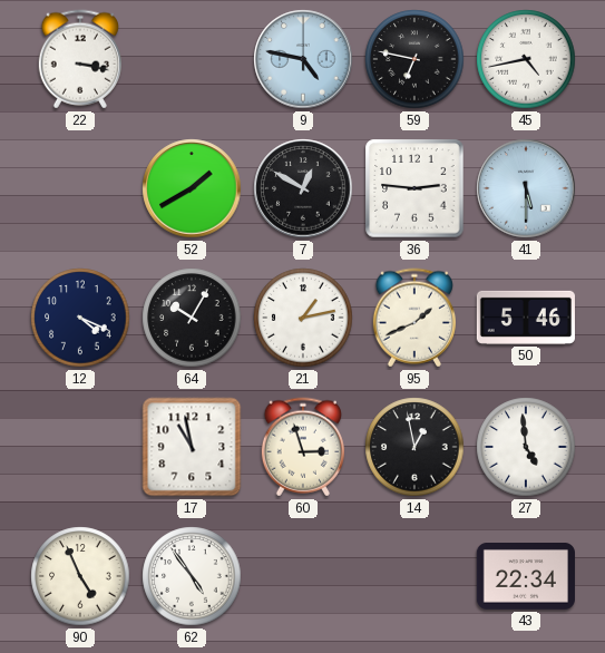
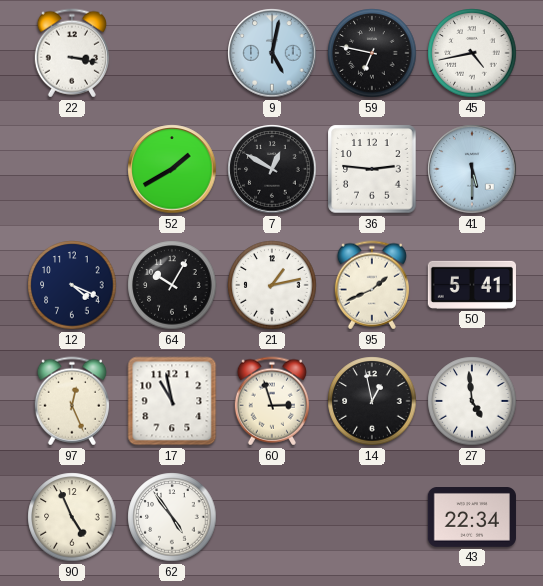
9: 4:47 -> 5:02
50: 5:46 -> 5:41
97: none -> 12:26
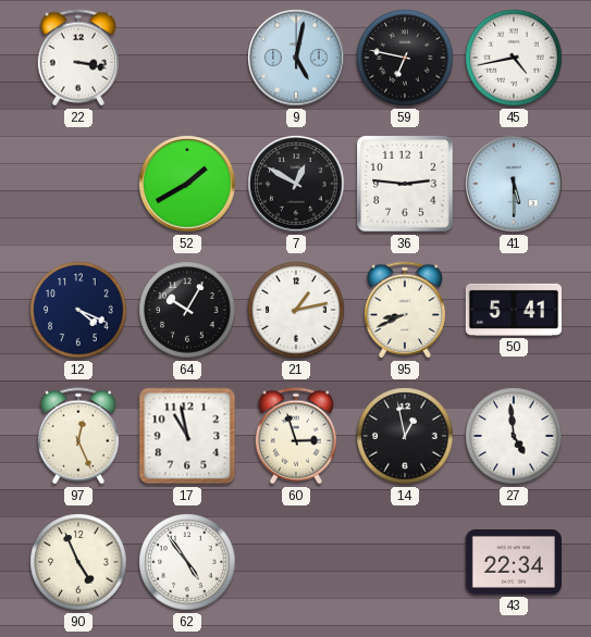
95: 1:41 -> 8:41
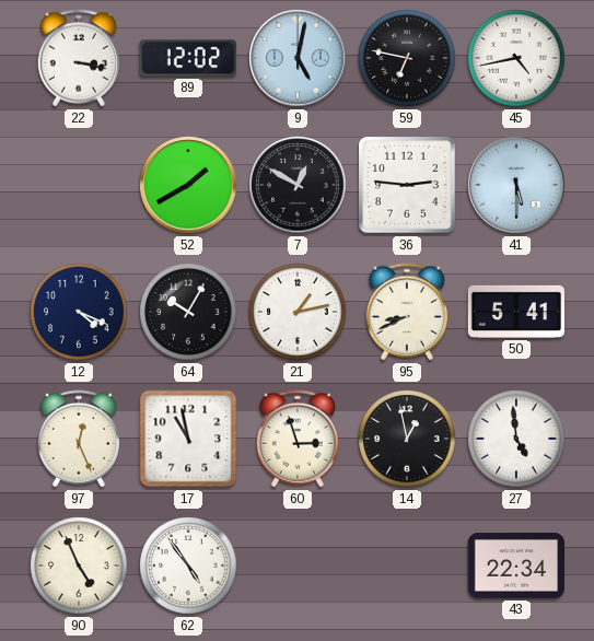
89: none -> 12:02
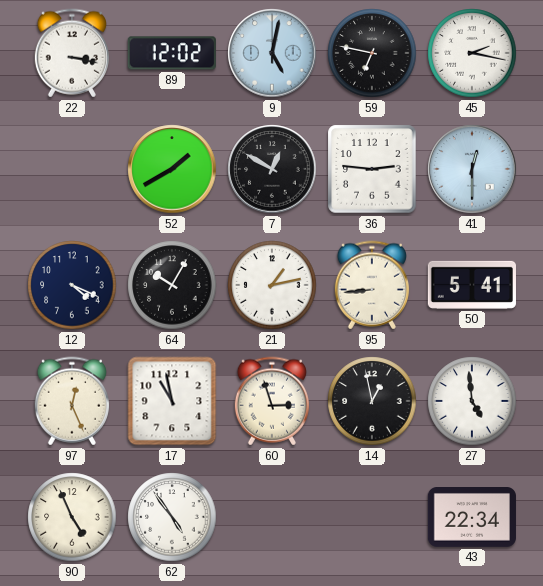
45: 4:43 -> 2:17
41: 5:30 -> 12:30
95: 8:41 -> 8:44
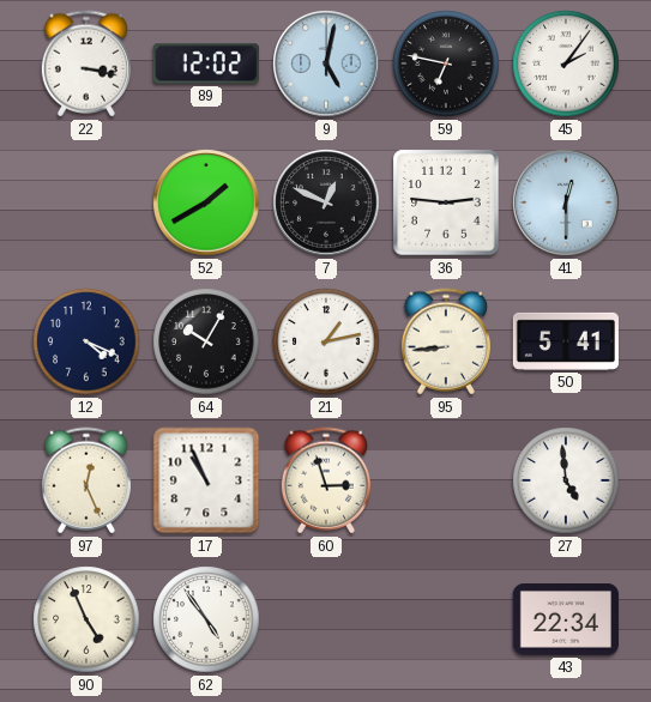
45: 2:17 -> 2:06
7: 12:50 -> 12:49
17: 10:58 -> 10:56
14: 12:58 -> none
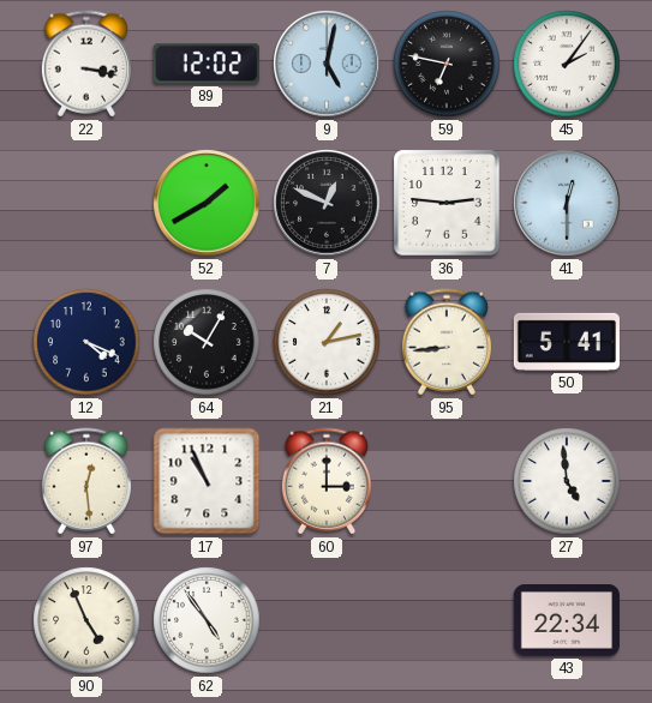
97: 12:26 -> 12:29
60: 2:57 -> 3:00
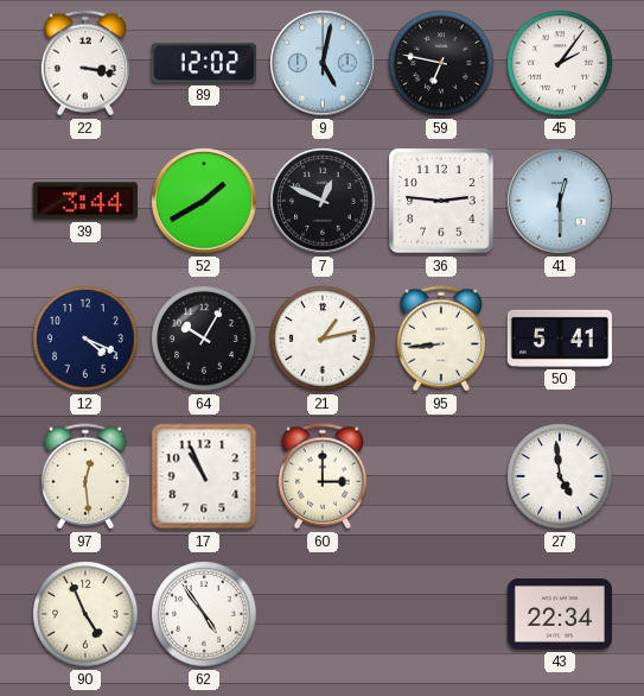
39: none -> 3:44
